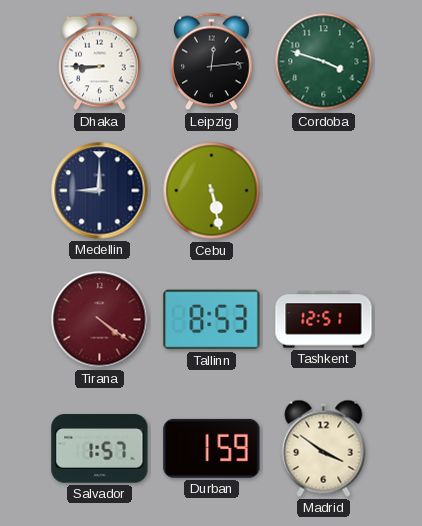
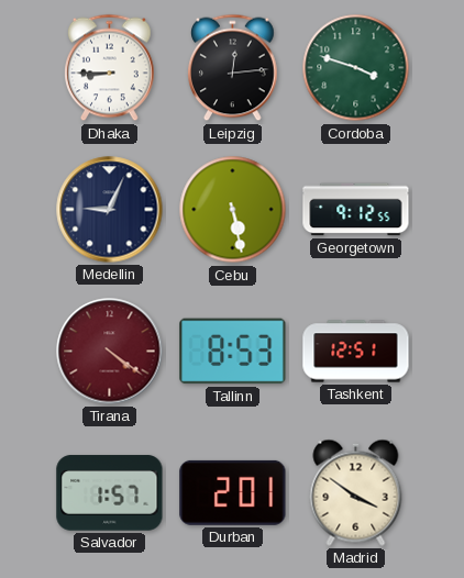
Medellin: 9:00 -> 9:04
Georgetown: none -> 9:12
Durban: 1:59 -> 2:01
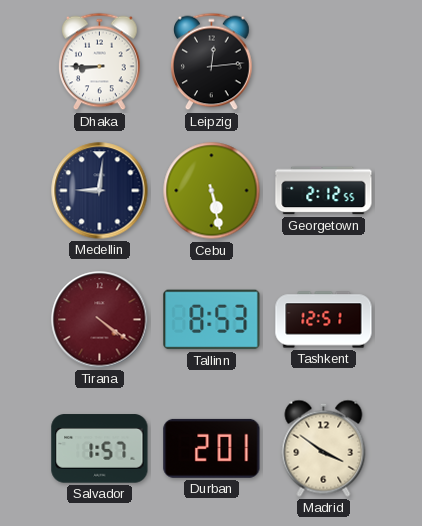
Cordoba: 3:48 -> none
Medellin: 9:04 -> 9:01
Georgetown: 9:12 -> 2:12
